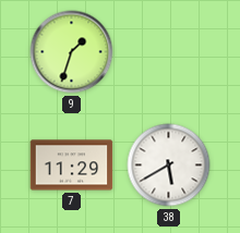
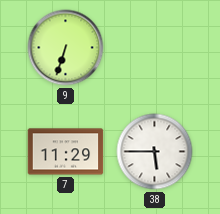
9: 1:33 -> 6:33
38: 5:40 -> 5:45
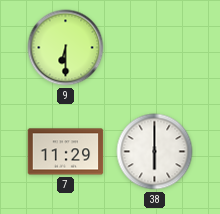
9: 6:33 -> 6:30
38: 5:45 -> 6:00
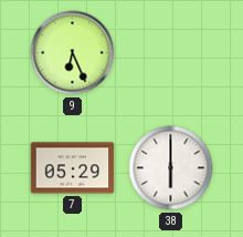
9: 6:30 -> 6:26
7: 11:29 -> 05:29
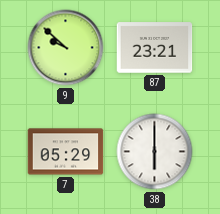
9: 6:26 -> 9:52
87: none -> 23:21
